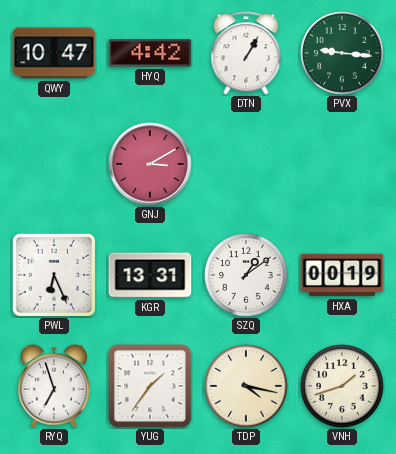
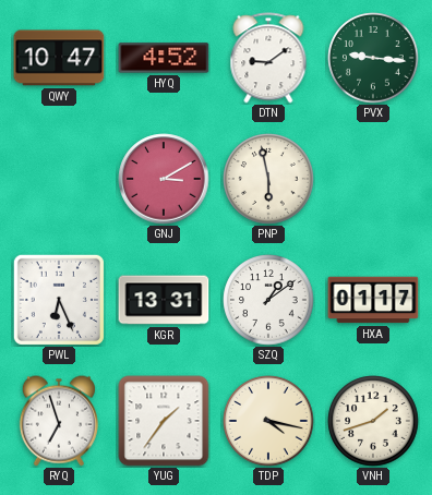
HYQ: 4:42 -> 4:52
DTN: 1:05 -> 9:09
PNP: none -> 5:58
HXA: 00:19 -> 01:17
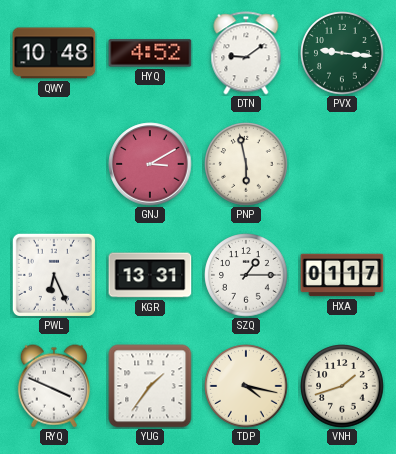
QWY: 10:47 -> 10:48
SZQ: 1:09 -> 1:15
RYQ: 6:57 -> 3:49
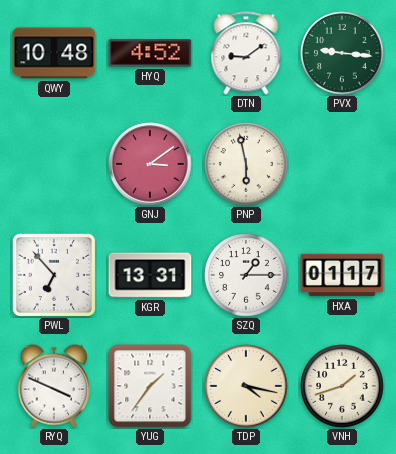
GNJ: 3:10 -> 3:09
PWL: 6:26 -> 6:53
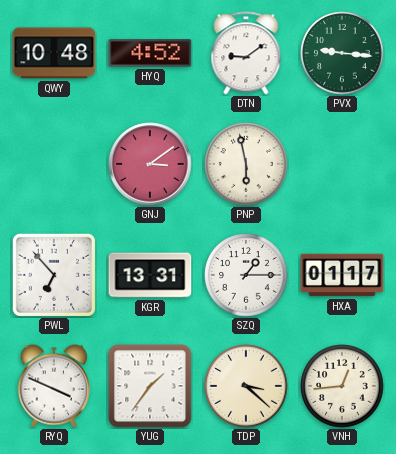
TDP: 4:17 -> 3:22
VNH: 1:42 -> 12:44
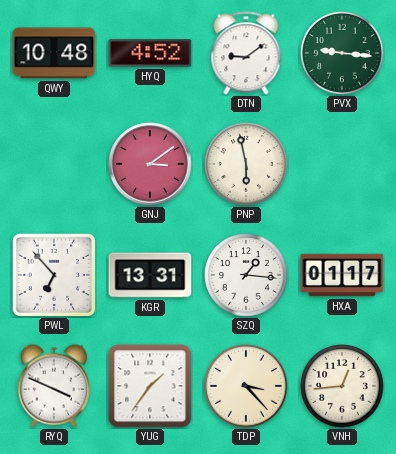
SZQ: 1:15 -> 1:16
TDP: 3:22 -> 3:23
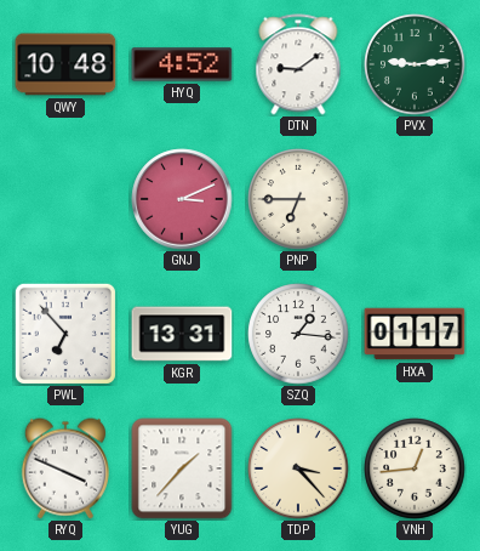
PVX: 9:16 -> 9:14
GNJ: 3:09 -> 3:11
PNP: 5:58 -> 6:45
YUG: 1:36 -> 1:37
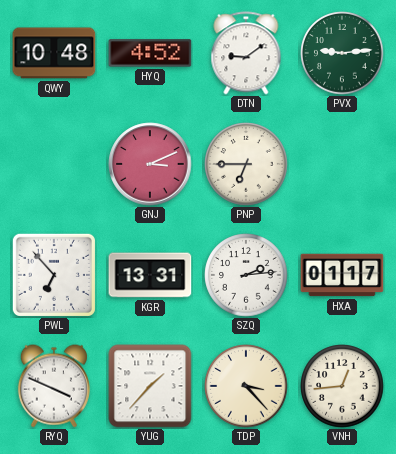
SZQ: 1:16 -> 2:14
